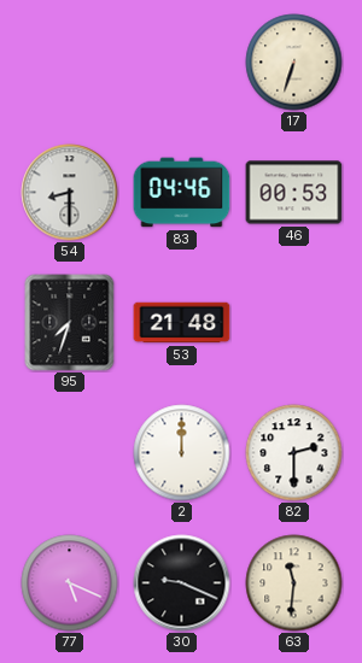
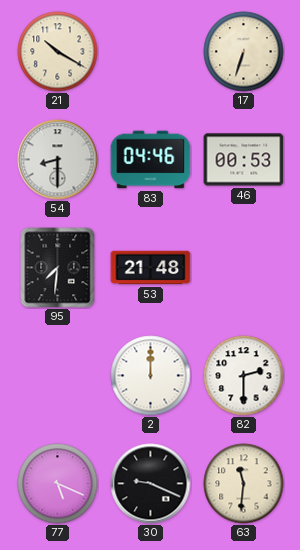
21: none -> 10:20
95: 7:33 -> 7:31
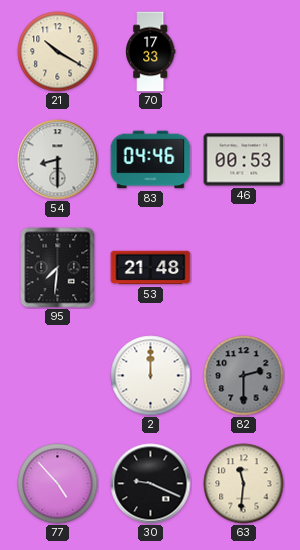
70: none -> 17:33
17: 6:33 -> none
82 dial: white -> grey
77: 5:19 -> 4:53
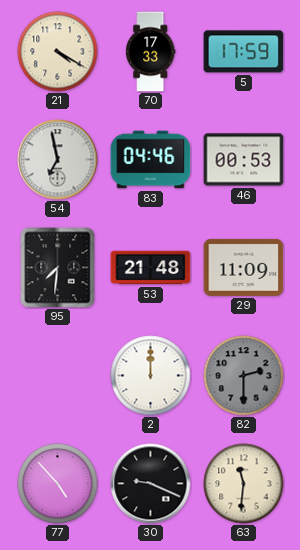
21: 10:20 -> 4:20
5: none -> 17:59
54: 8:30 -> 6:58
29: none -> 11:09
